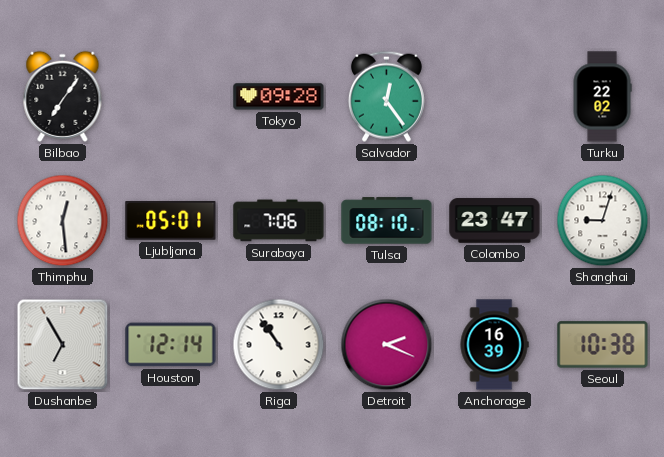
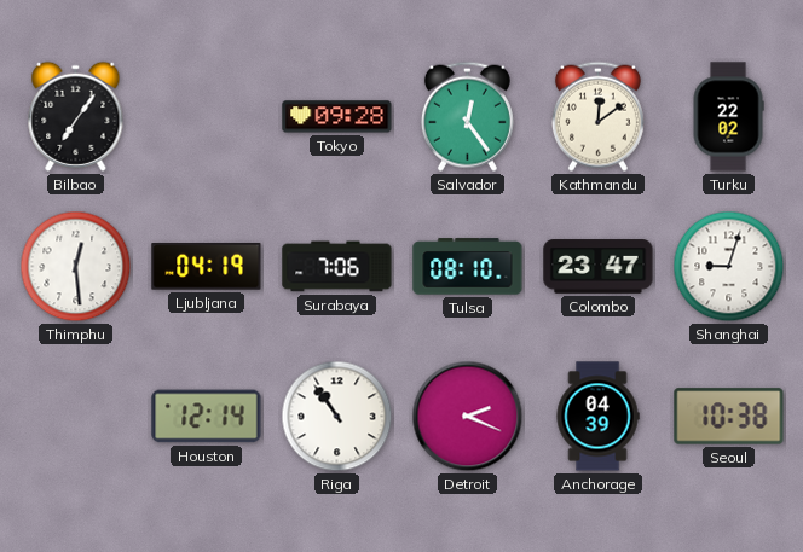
Kathmandu: none -> 12:09
Ljubljana: 05:01 -> 04:19
Dushanbe: 6:55 -> none
Anchorage: 16:39 -> 04:39
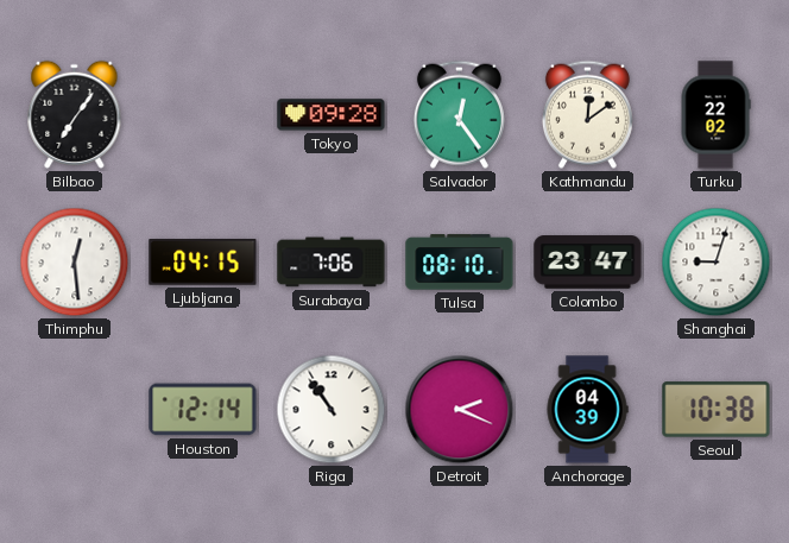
Ljubljana: 04:19 -> 04:15
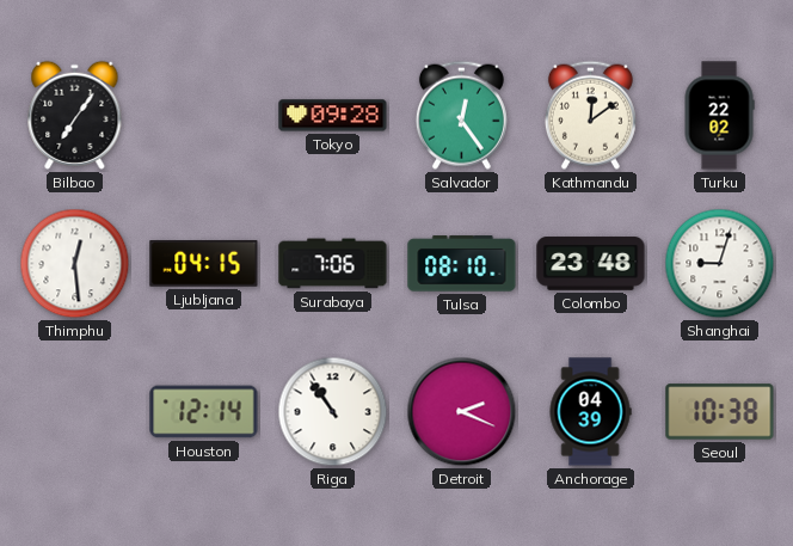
Colombo: 23:47 -> 23:48
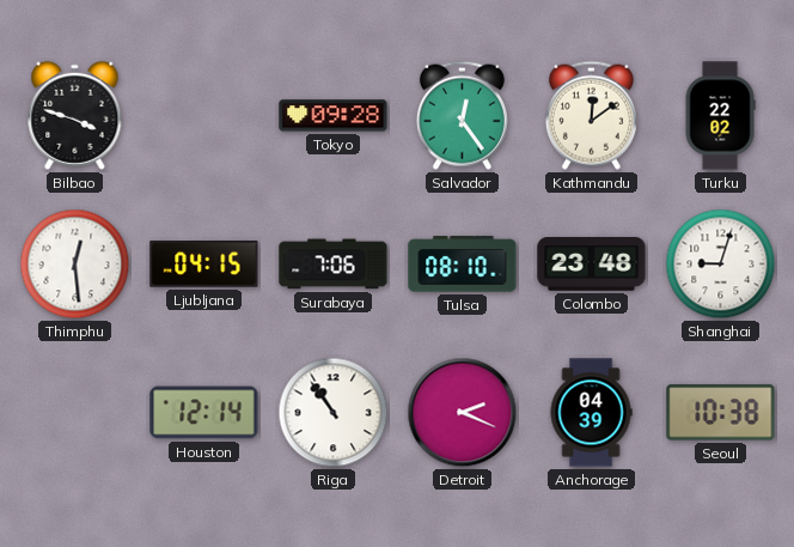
Bilbao: 7:06 -> 3:48
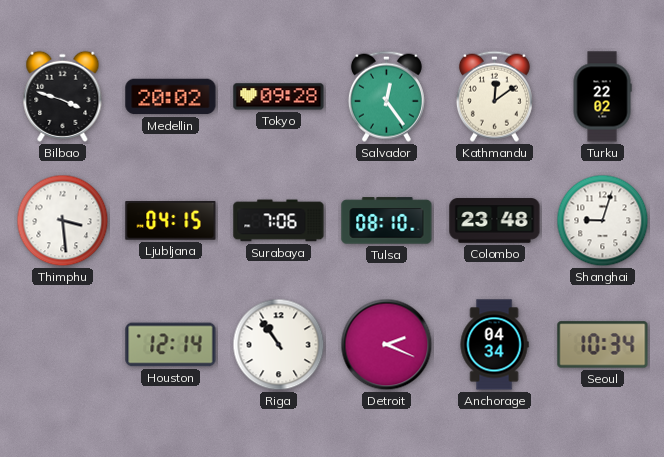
Medellin: none -> 20:02
Thimphu: 12:29 -> 3:29
Anchorage: 04:39 -> 04:34
Seoul: 10:38 -> 10:34
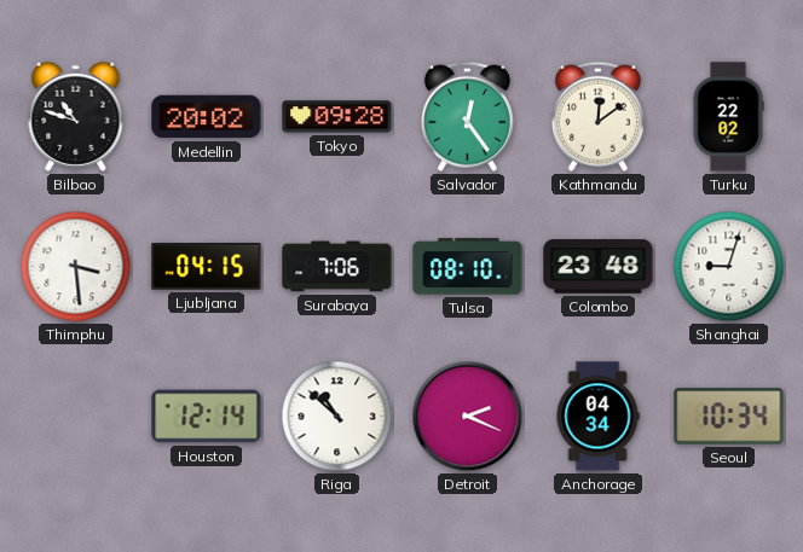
Bilbao: 3:48 -> 10:48
Riga: 10:54 -> 10:52
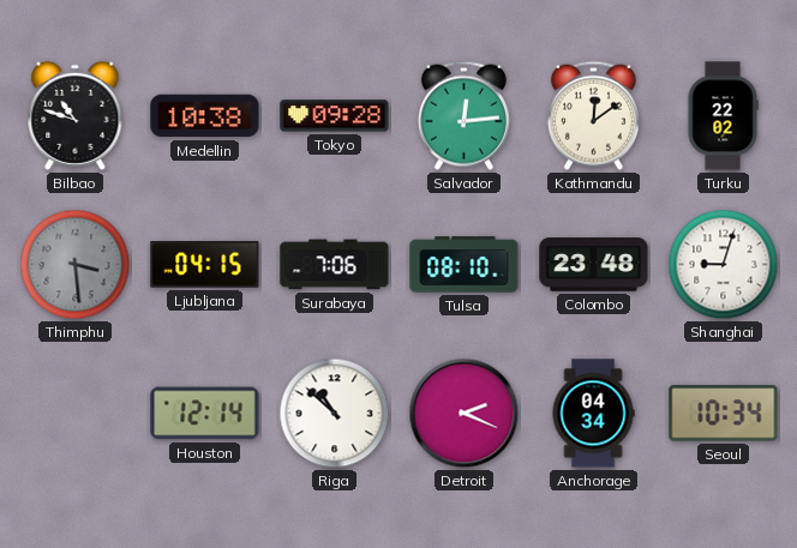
Medellin: 20:02 -> 10:38
Salvador: 12:24 -> 12:14
Thimphu dial: white -> grey
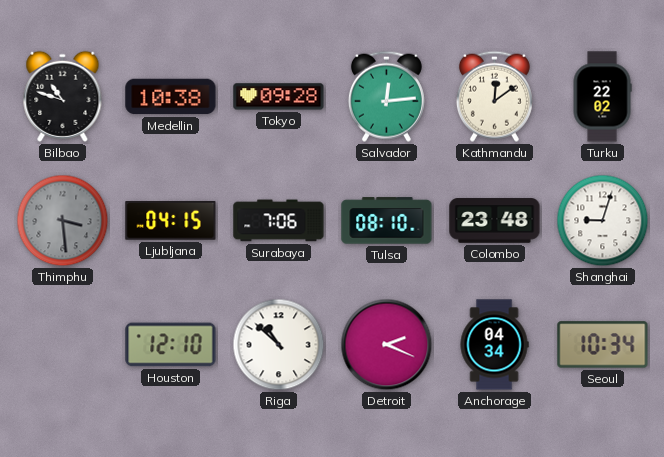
Houston: 12:14 -> 12:10
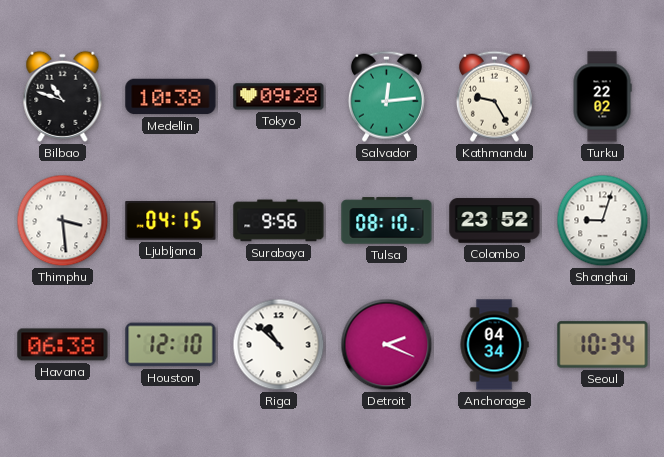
Kathmandu: 12:09 -> 9:25
Thimphu dial: grey -> white
Surabaya: 7:06 -> 9:56
Colombo: 23:48 -> 23:52
Havana: none -> 06:38
